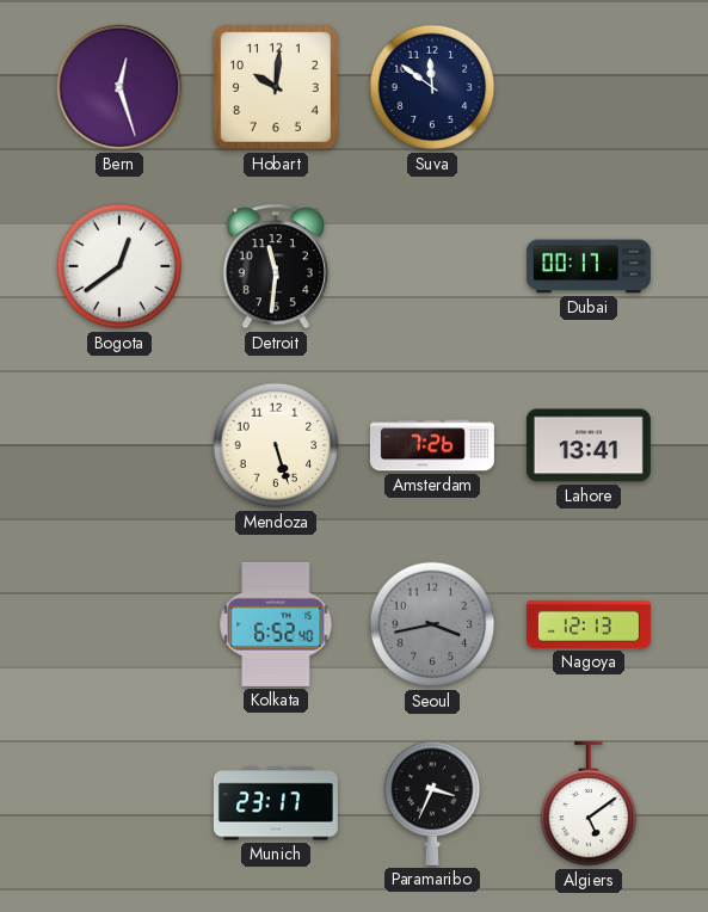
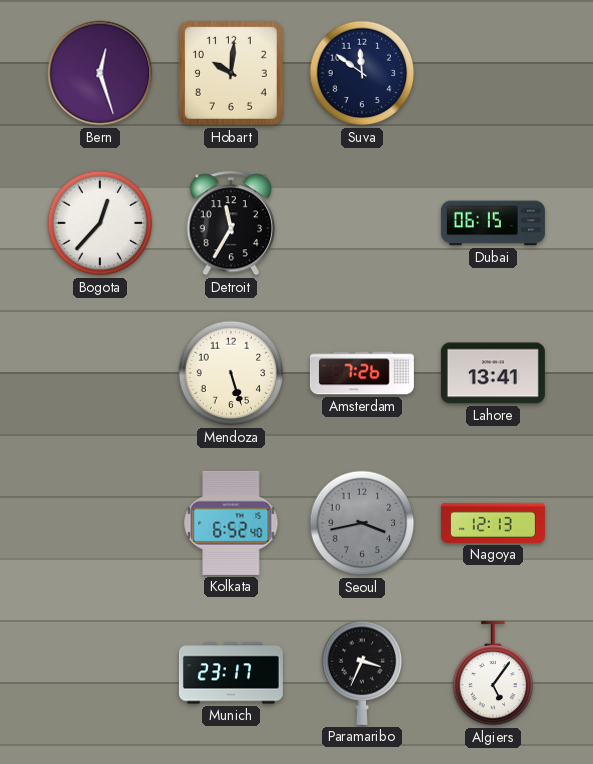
Bogota: 12:39 -> 12:37
Detroit: 11:31 -> 11:35
Dubai: 00:17 -> 06:15
Algiers: 5:09 -> 5:06
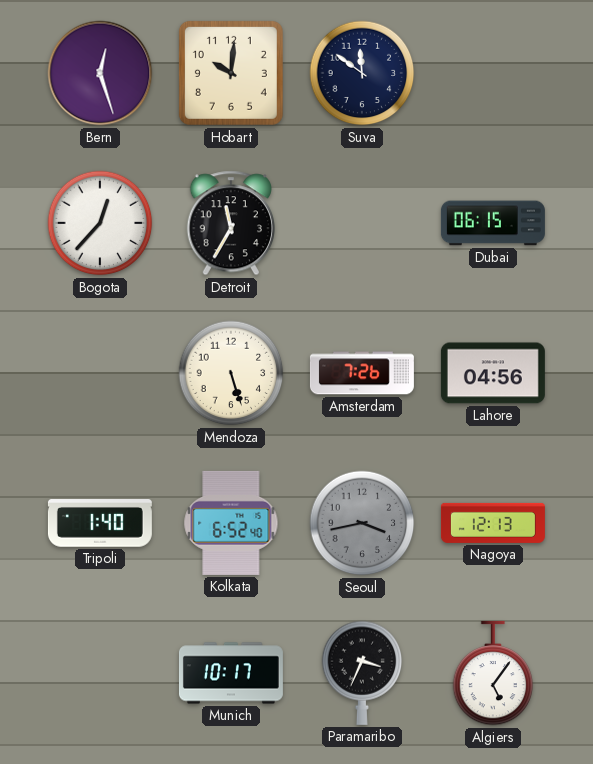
Lahore: 13:41 -> 04:56
Tripoli: none -> 1:40
Munich: 23:17 -> 10:17
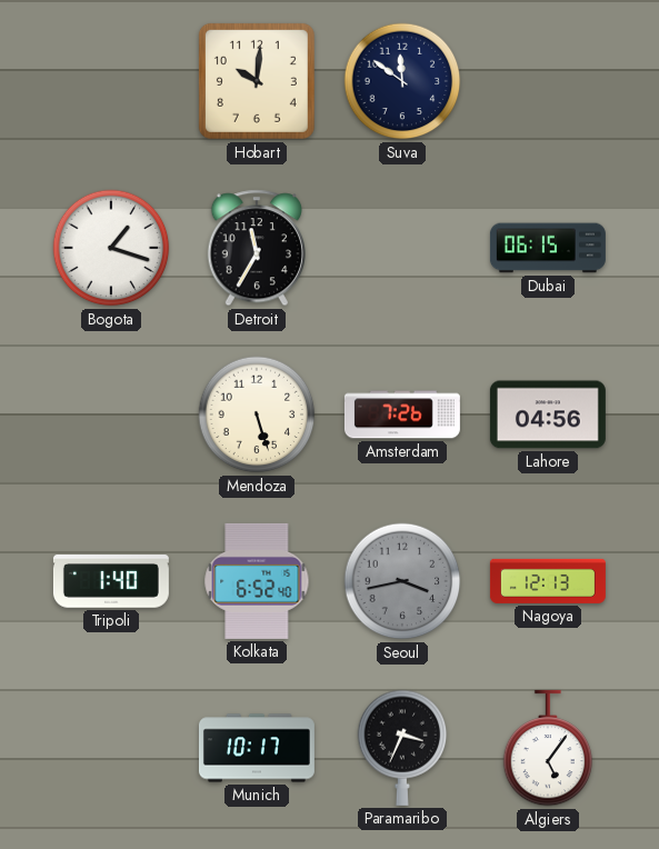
Bern: 12:27 -> none
Bogota: 12:37 -> 1:18
